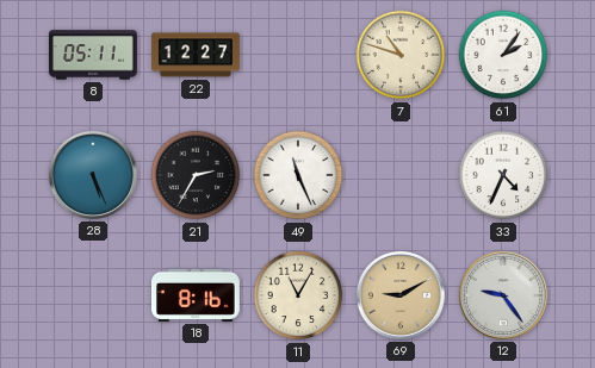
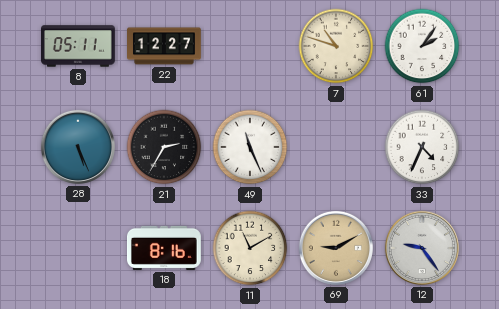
11: 11:05 -> 11:10
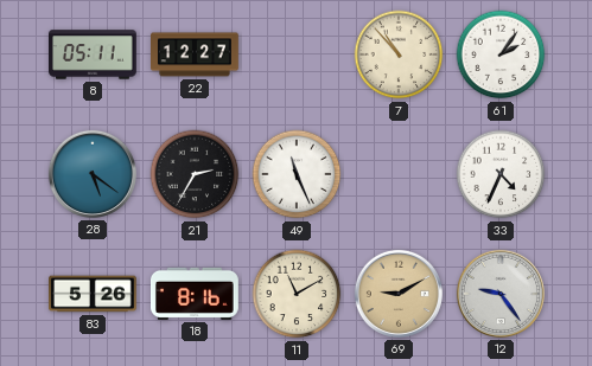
7: 10:48 -> 10:53
28: 5:26 -> 5:21
83: none -> 5:26
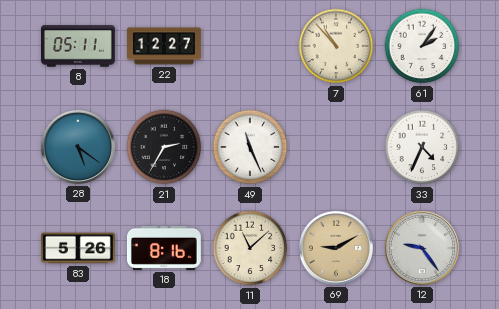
11: 11:10 -> 11:08
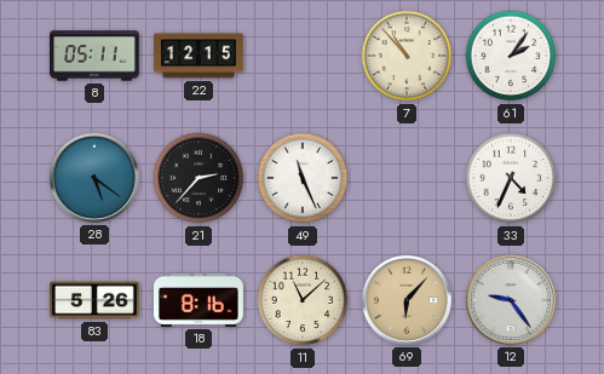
22: 12:27 -> 12:15
21: 2:35 -> 2:37
69: 9:10 -> 6:07
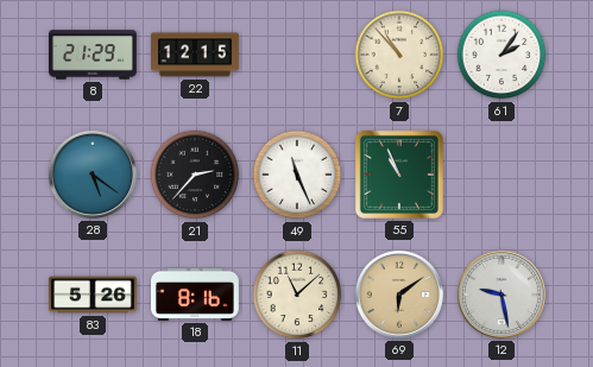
8: 05:11 -> 21:29
55: none -> 10:56
33: 4:34 -> none
69: 6:07 -> 6:09
12: 9:24 -> 9:28
